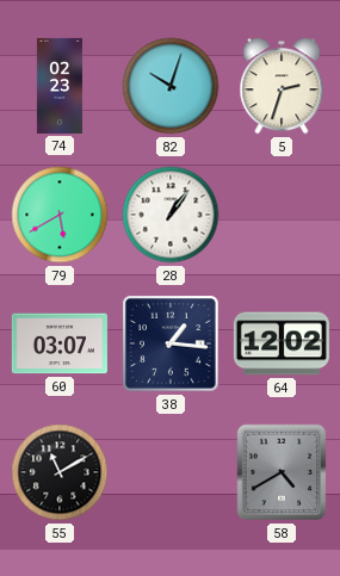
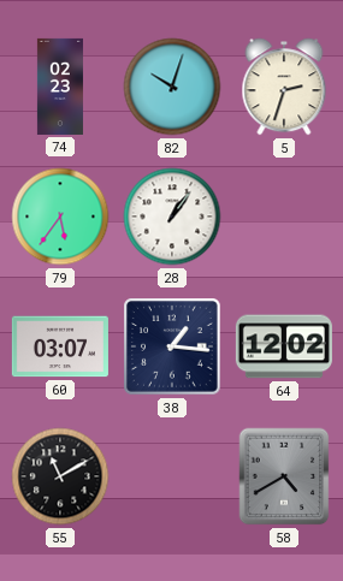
79: 5:40 -> 5:36
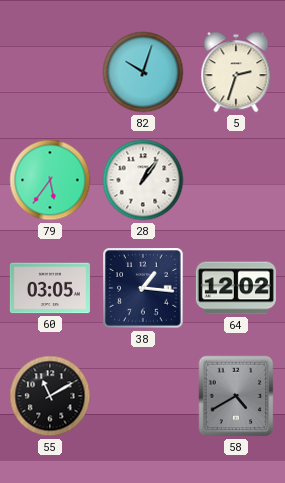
74: 02:23 -> none
60: 03:07 -> 03:05
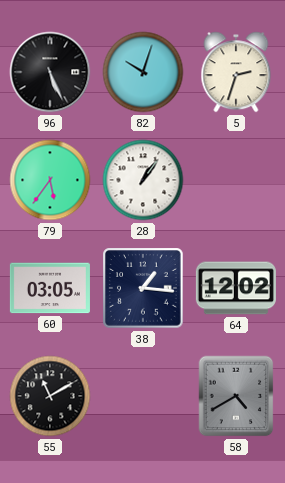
96: none -> 5:26
